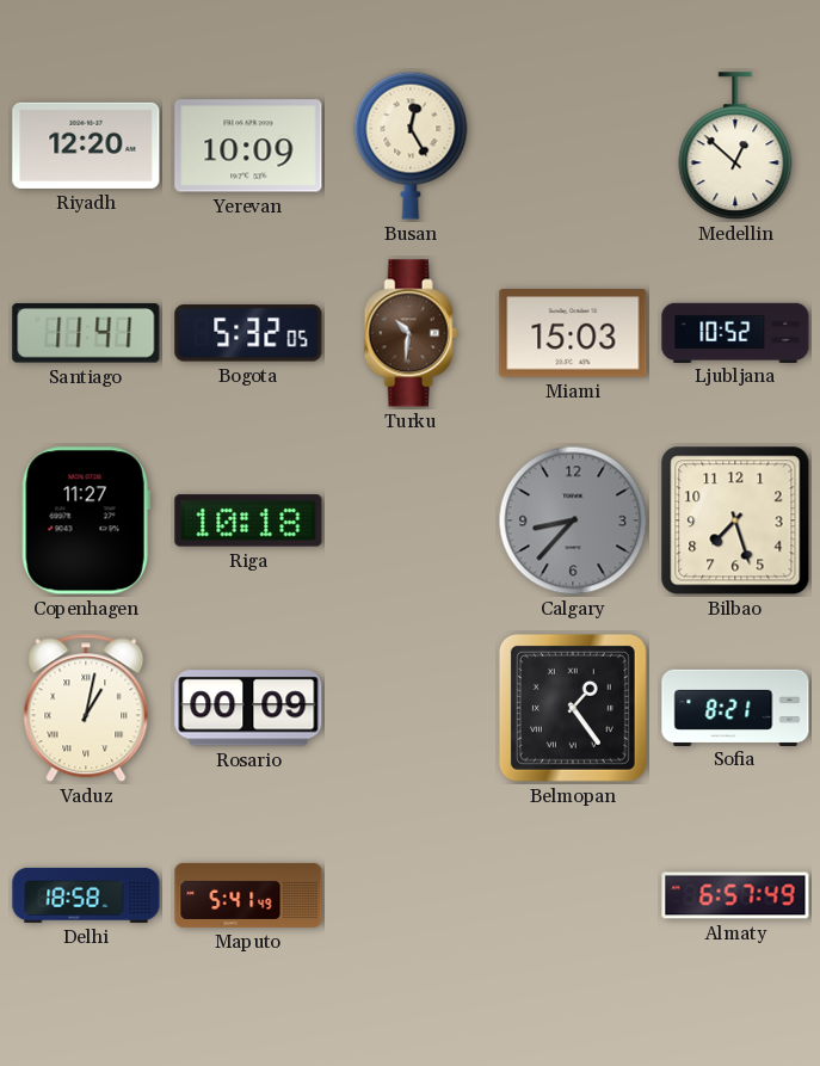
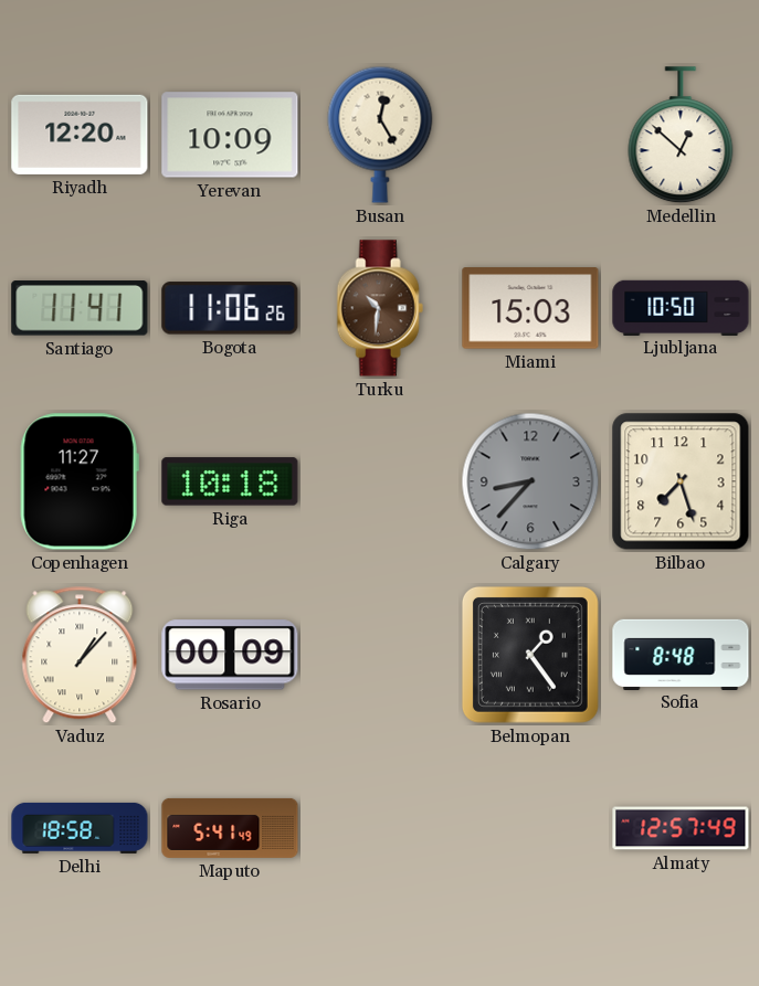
Bogota: 5:32 -> 11:06
Ljubljana: 10:52 -> 10:50
Vaduz: 1:02 -> 1:07
Sofia: 8:21 -> 8:48
Almaty: 6:57 -> 12:57
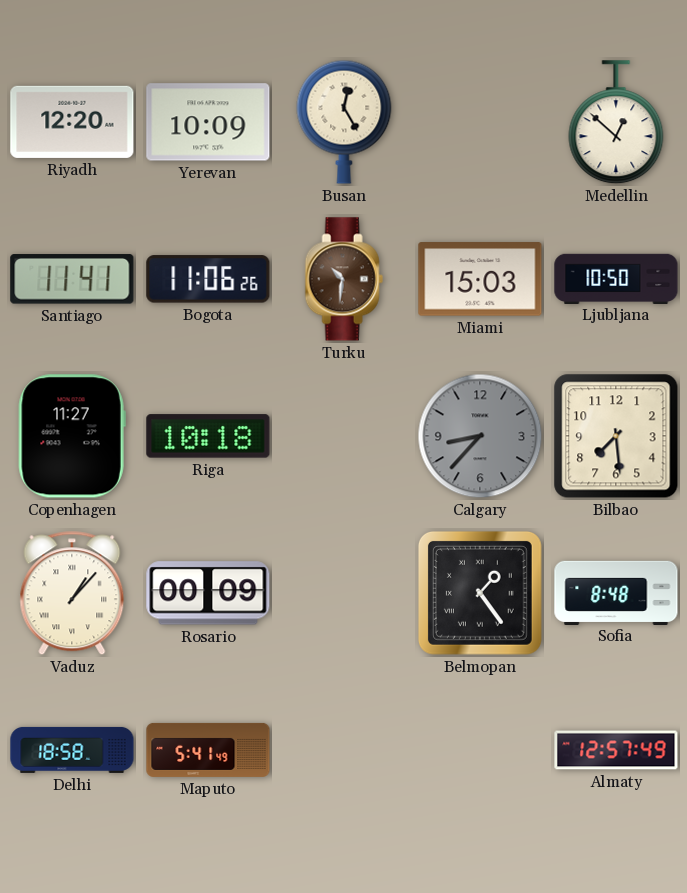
Bilbao: 7:27 -> 7:29
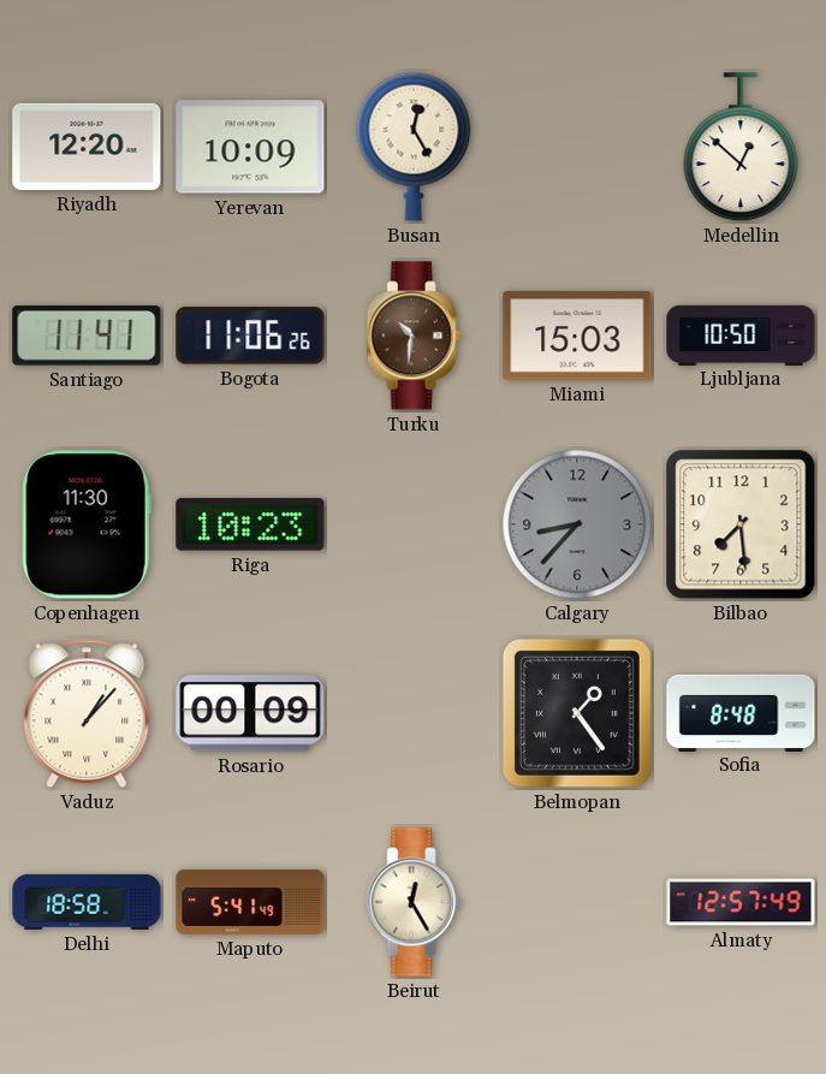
Copenhagen: 11:27 -> 11:30
Riga: 10:18 -> 10:23
Beirut: none -> 12:25
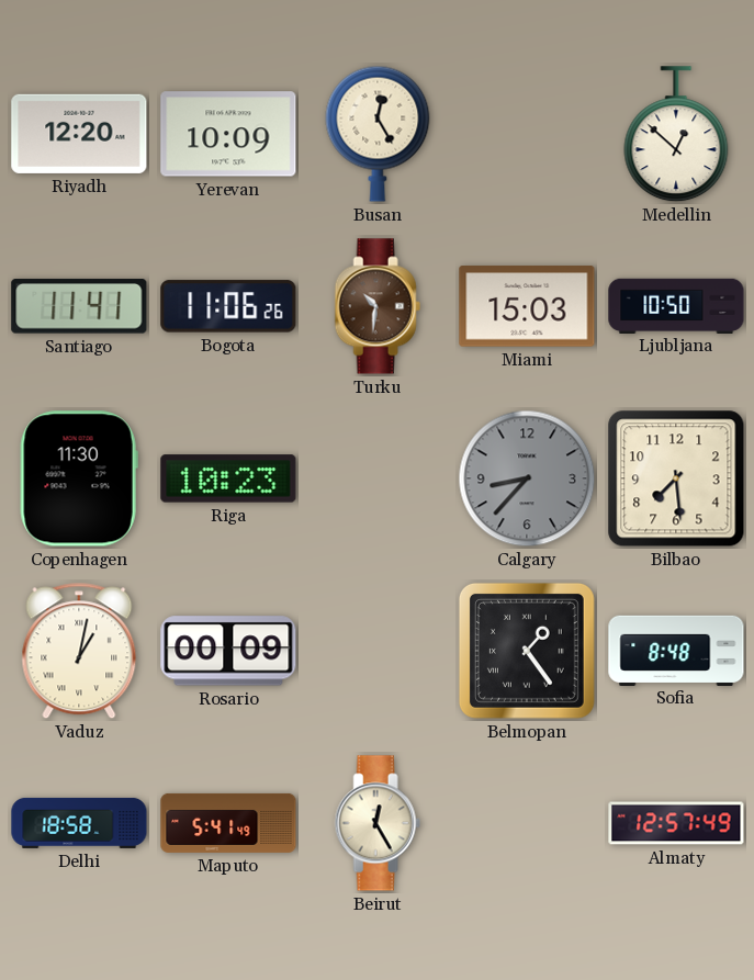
Vaduz: 1:07 -> 1:02
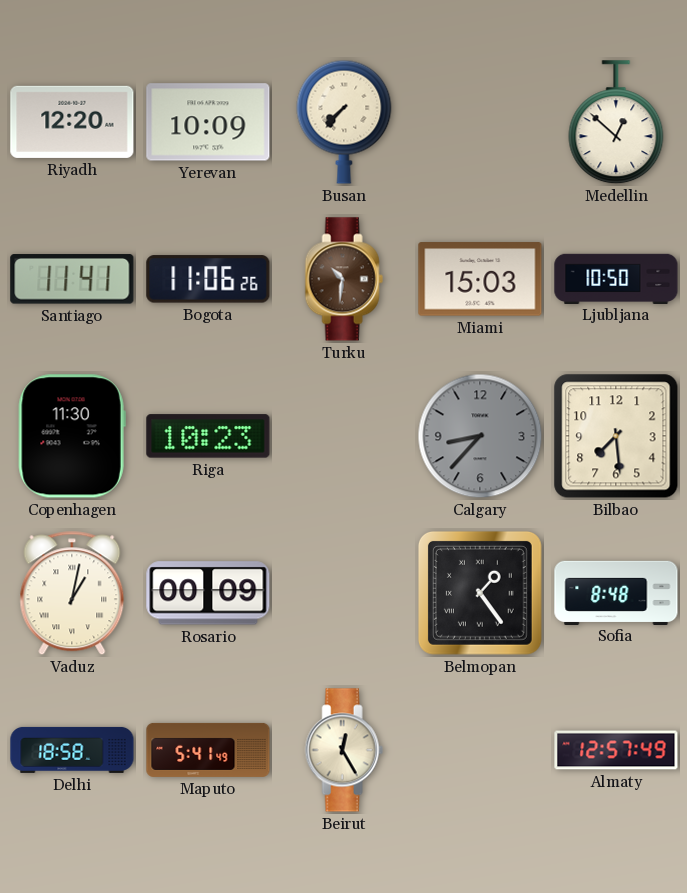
Busan: 12:25 -> 7:37
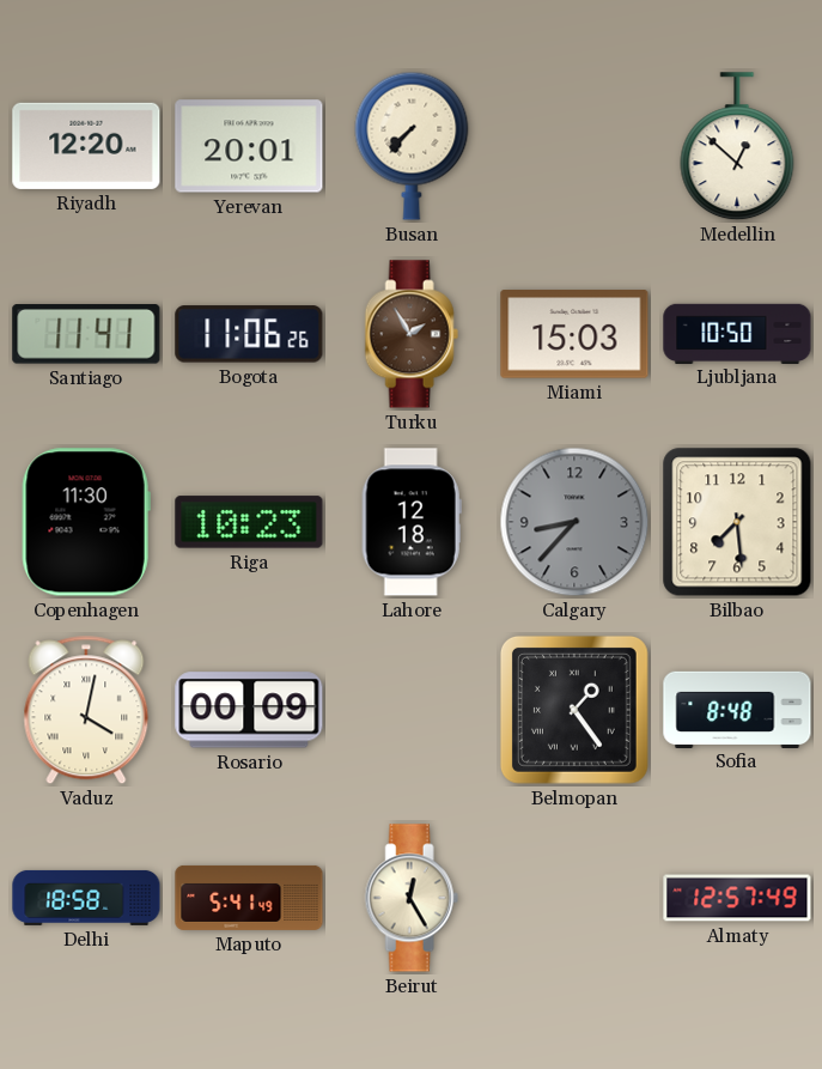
Yerevan: 10:09 -> 20:01
Turku: 10:31 -> 1:55
Lahore: none -> 12:18
Vaduz: 1:02 -> 4:02
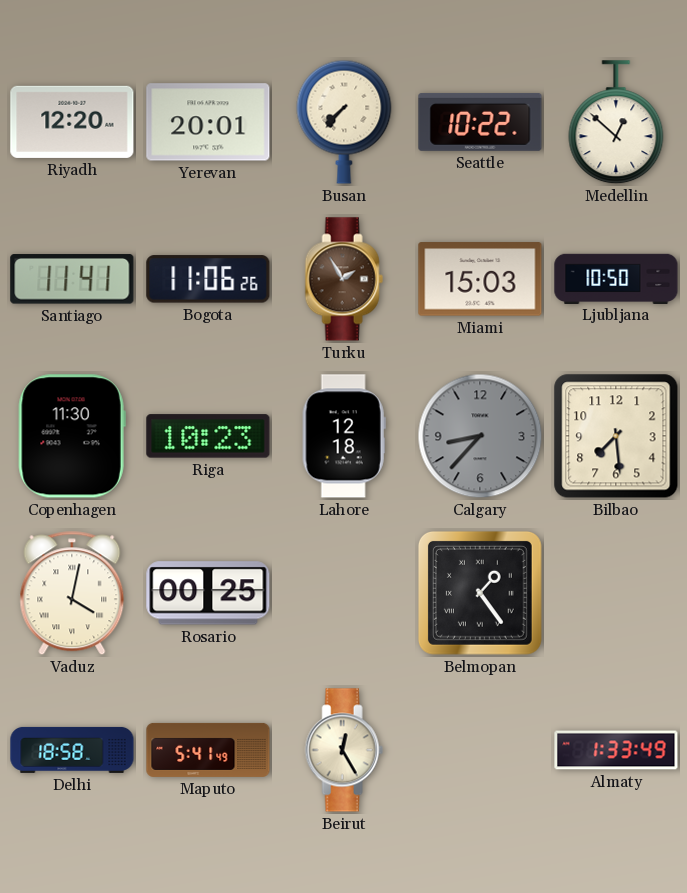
Seattle: none -> 10:22
Rosario: 00:09 -> 00:25
Sofia: 8:48 -> none
Almaty: 12:57 -> 1:33
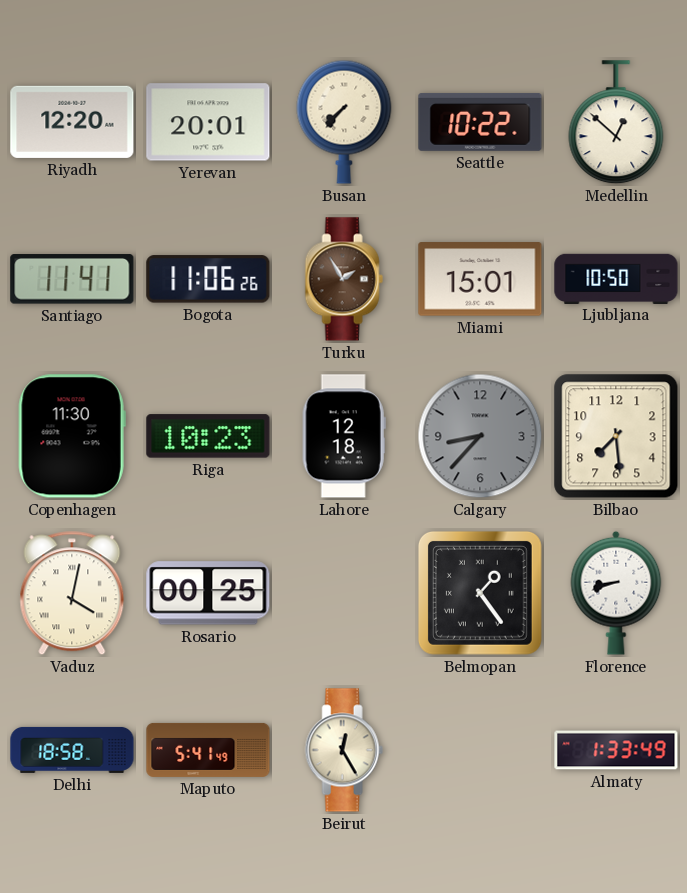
Miami: 15:03 -> 15:01
Florence: none -> 8:42
